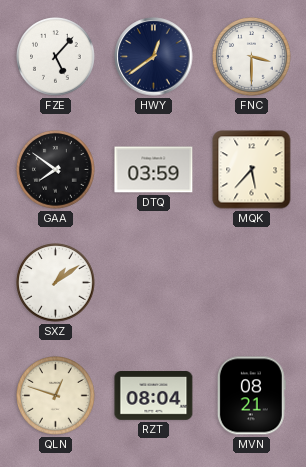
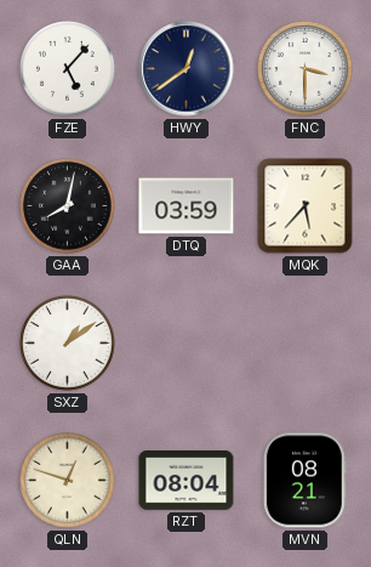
GAA: 7:51 -> 8:02
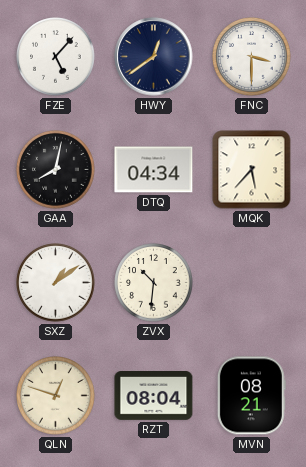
DTQ: 03:59 -> 04:34
ZVX: none -> 10:31
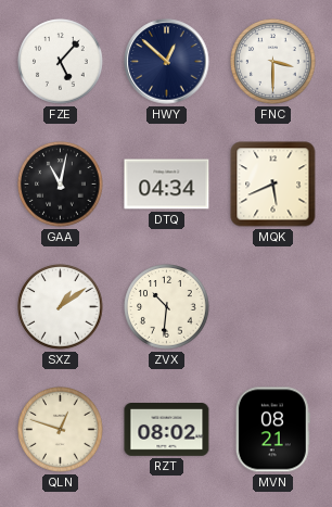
HWY: 12:39 -> 12:52
GAA: 8:02 -> 11:02
MQK: 5:37 -> 5:41
RZT: 08:04 -> 08:02
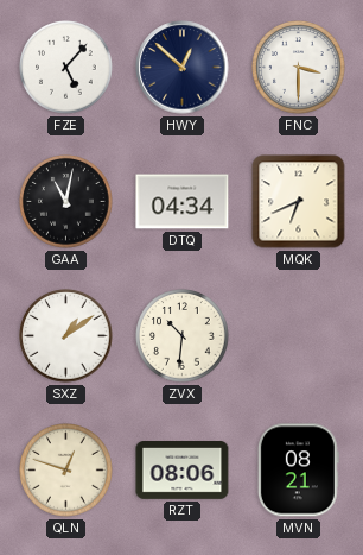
MQK: 5:41 -> 6:41
RZT: 08:02 -> 08:06
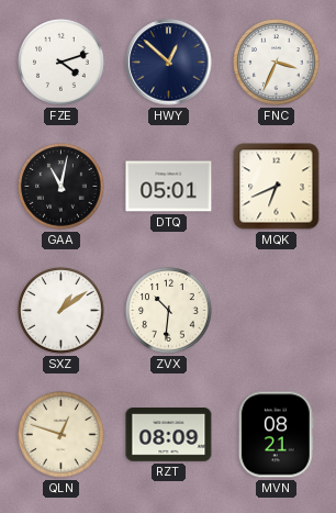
FZE: 5:07 -> 4:12
FNC: 3:30 -> 3:34
DTQ: 04:34 -> 05:01
RZT: 08:06 -> 08:09
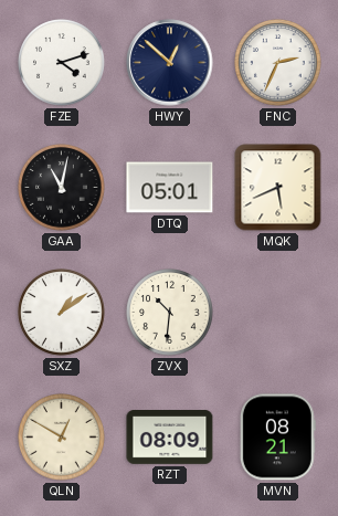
FNC: 3:34 -> 2:34
MQK: 6:41 -> 5:41
QLN: 12:48 -> 12:50
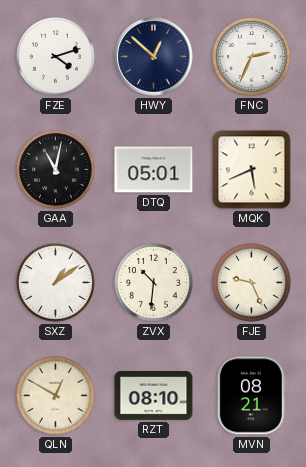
FJE: none -> 9:26
RZT: 08:09 -> 08:10
